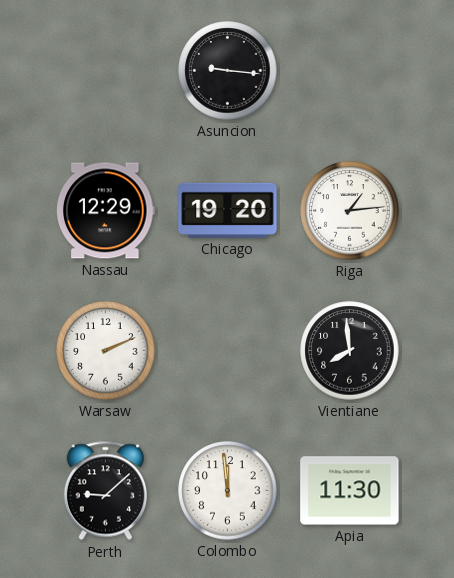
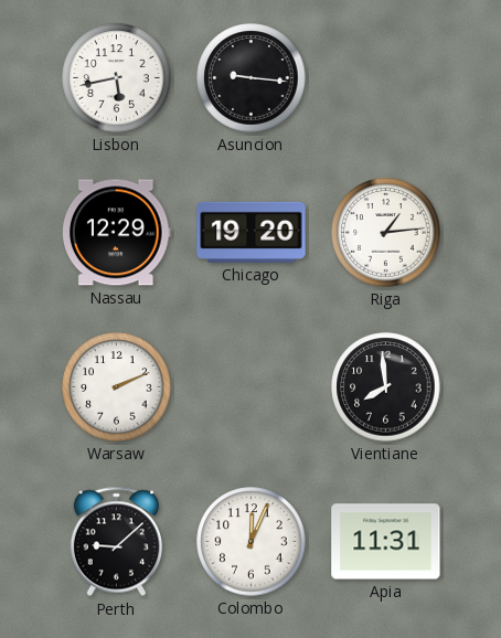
Lisbon: none -> 5:43
Colombo: 11:59 -> 12:04
Apia: 11:30 -> 11:31
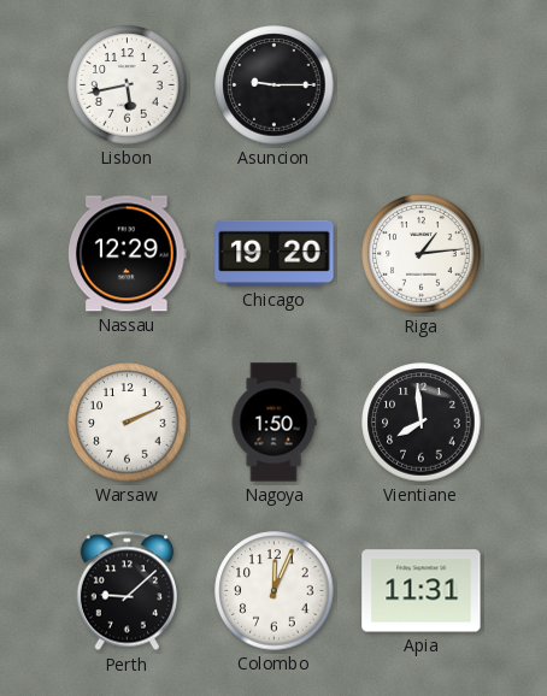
Asuncion: 9:16 -> 9:15
Nagoya: none -> 1:50
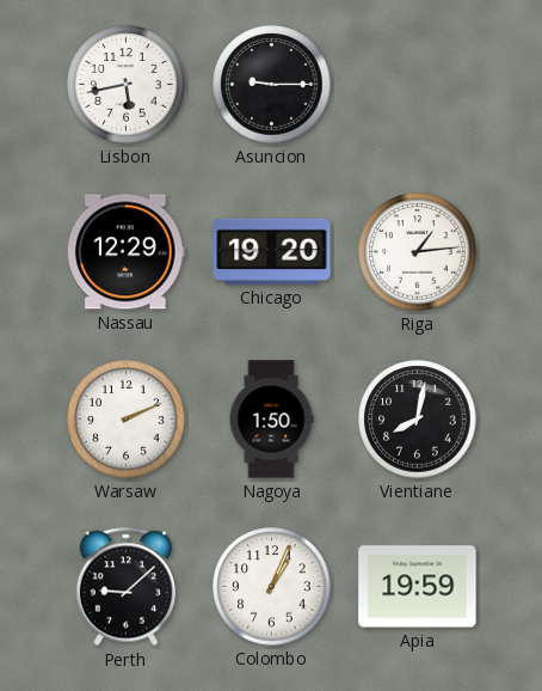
Vientiane: 7:59 -> 8:02
Colombo: 12:04 -> 1:04
Apia: 11:31 -> 19:59
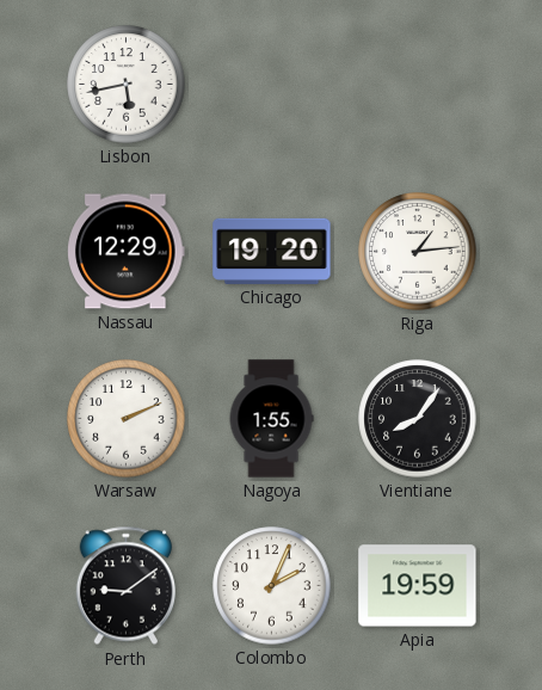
Asuncion: 9:15 -> none
Nagoya: 1:50 -> 1:55
Vientiane: 8:02 -> 8:06
Perth: 9:08 -> 9:09
Colombo: 1:04 -> 2:04
